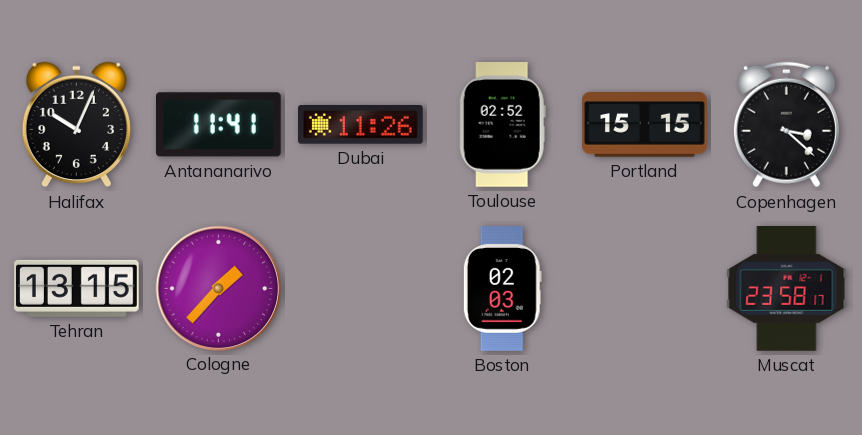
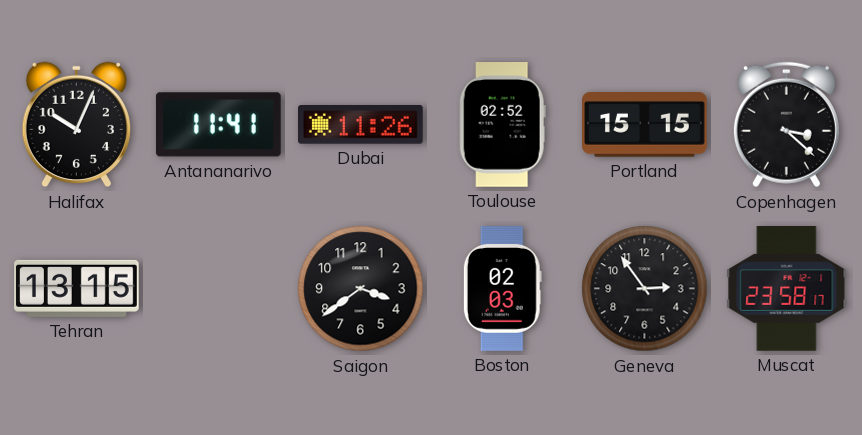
Cologne: 1:37 -> none
Saigon: none -> 3:39
Geneva: none -> 2:54
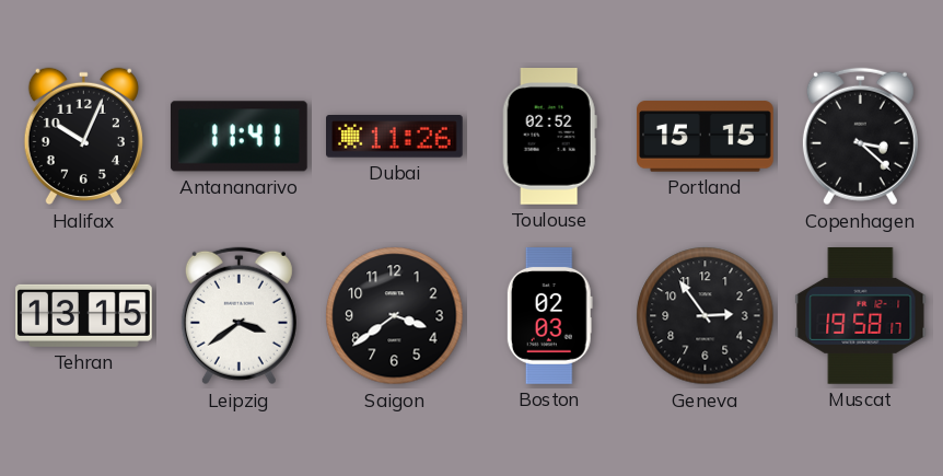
Leipzig: none -> 3:39
Muscat: 23:58 -> 19:58
